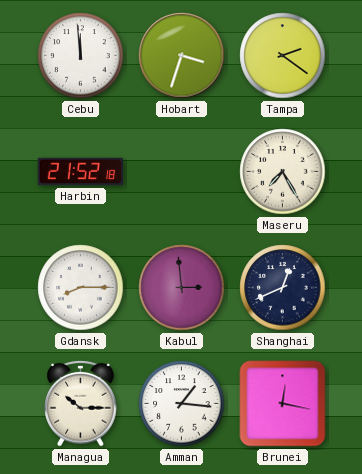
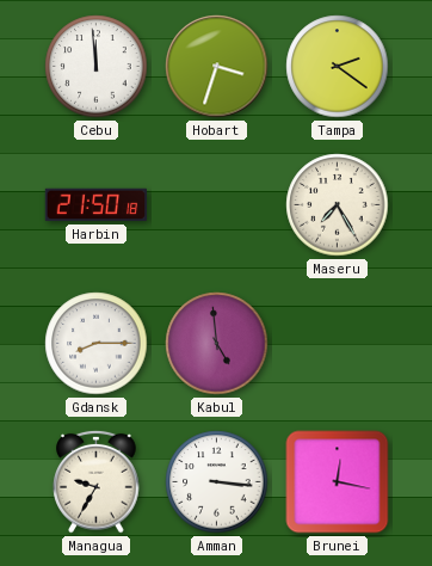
Harbin: 21:52 -> 21:50
Kabul: 2:59 -> 4:59
Shanghai: 12:41 -> none
Managua: 10:15 -> 9:35
Amman: 1:16 -> 3:16
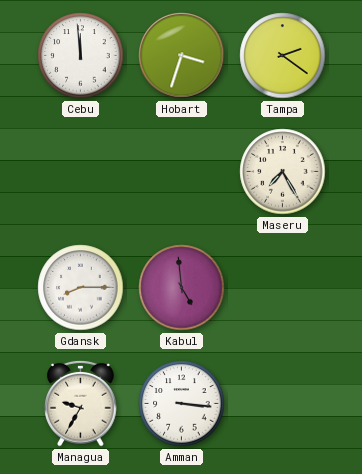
Harbin: 21:50 -> none
Brunei: 12:17 -> none
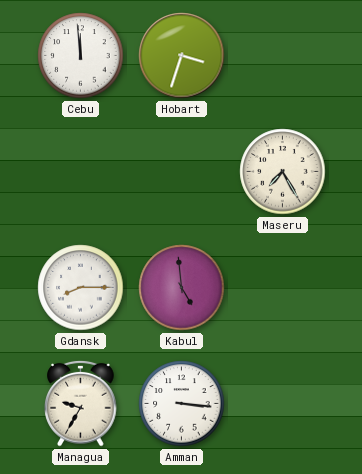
Tampa: 2:21 -> none
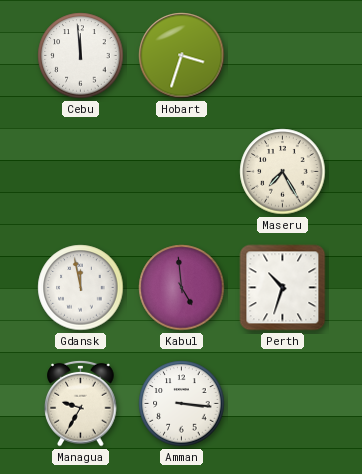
Gdansk: 8:15 -> 11:58
Perth: none -> 10:33
